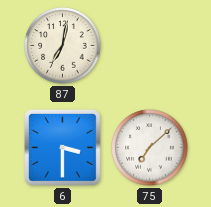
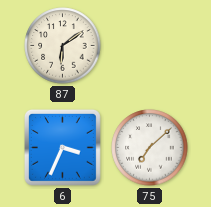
87: 7:02 -> 6:09
6: 3:30 -> 3:34
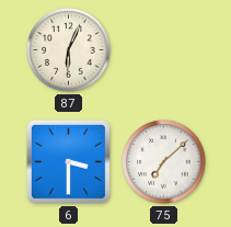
87: 6:09 -> 6:04
6: 3:34 -> 3:30
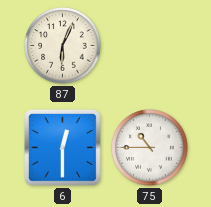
6: 3:30 -> 12:30
75: 7:08 -> 10:45
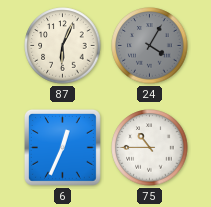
24: none -> 4:05
6: 12:30 -> 12:34
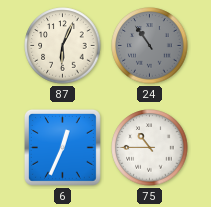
24: 4:05 -> 10:54
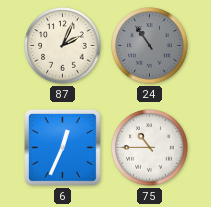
87: 6:04 -> 2:04
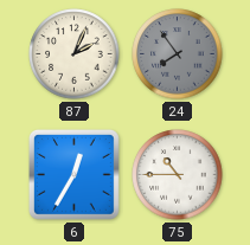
24: 10:54 -> 7:54
6: 12:34 -> 12:35
